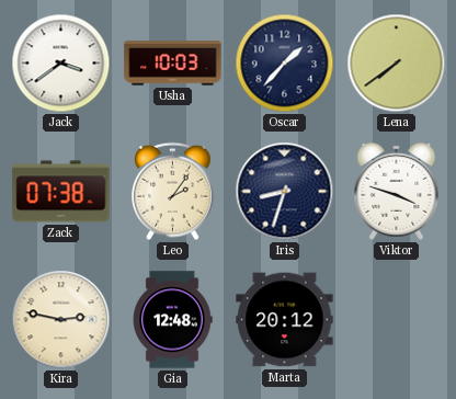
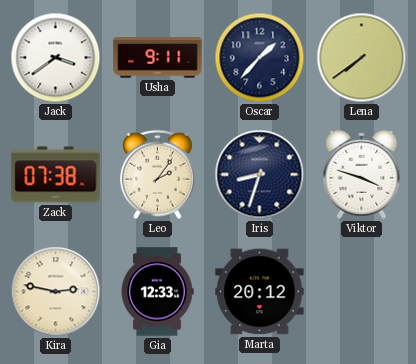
Usha: 10:03 -> 9:11
Gia: 12:48 -> 12:33
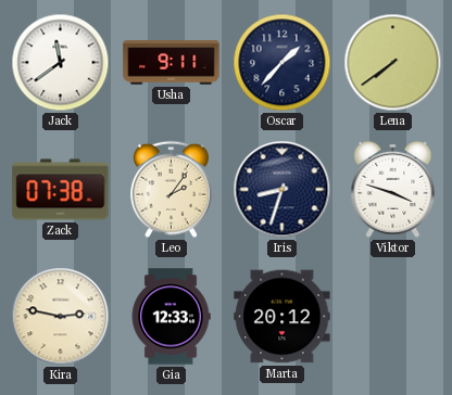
Jack: 3:39 -> 11:39
